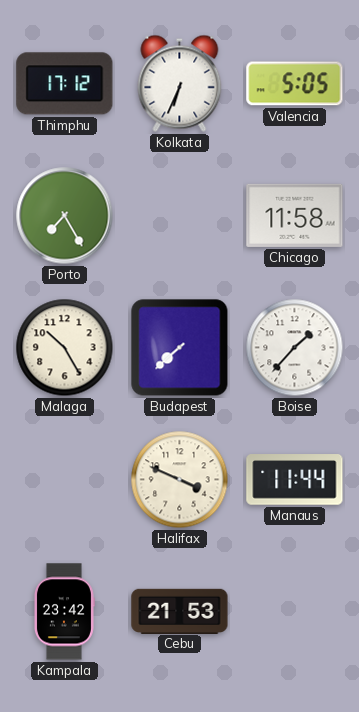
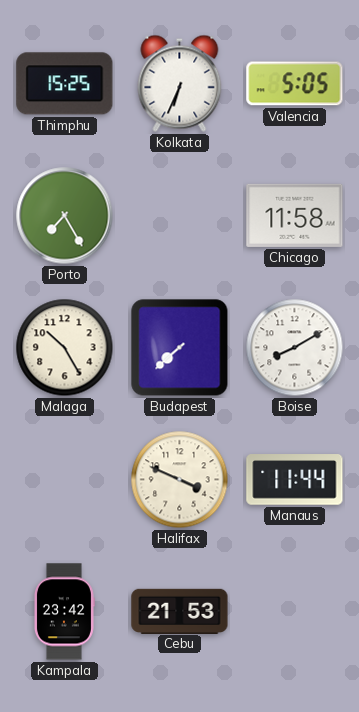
Thimphu: 17:12 -> 15:25
Boise: 1:37 -> 8:10
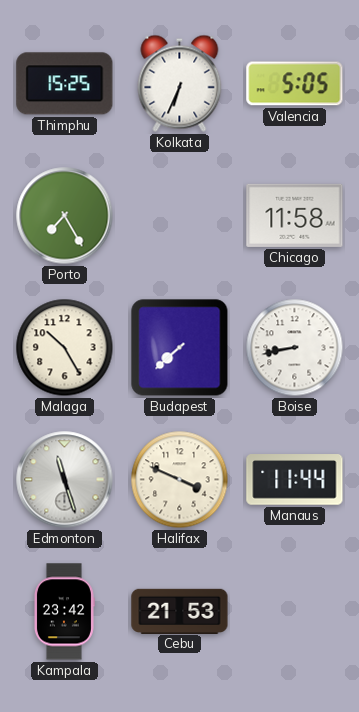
Boise: 8:10 -> 8:43
Edmonton: none -> 11:27
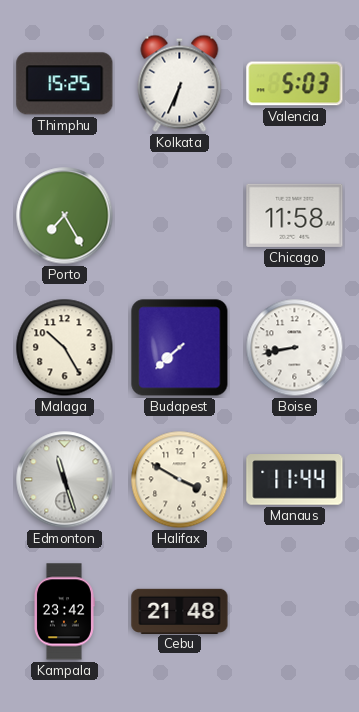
Valencia: 5:05 -> 5:03
Halifax: 3:49 -> 3:50
Cebu: 21:53 -> 21:48
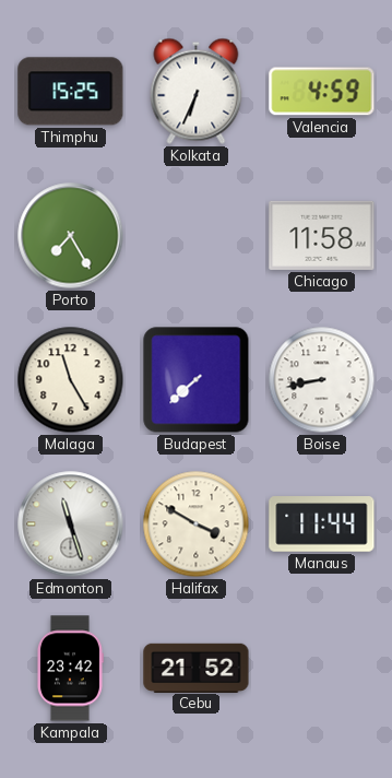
Valencia: 5:03 -> 4:59
Malaga: 10:25 -> 11:25
Cebu: 21:48 -> 21:52
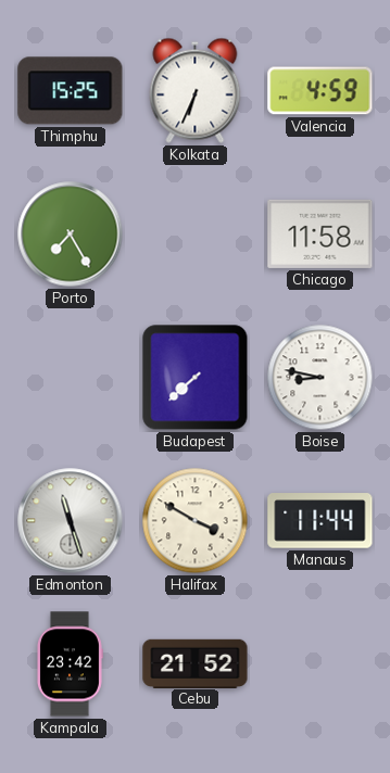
Malaga: 11:25 -> none
Boise: 8:43 -> 8:47
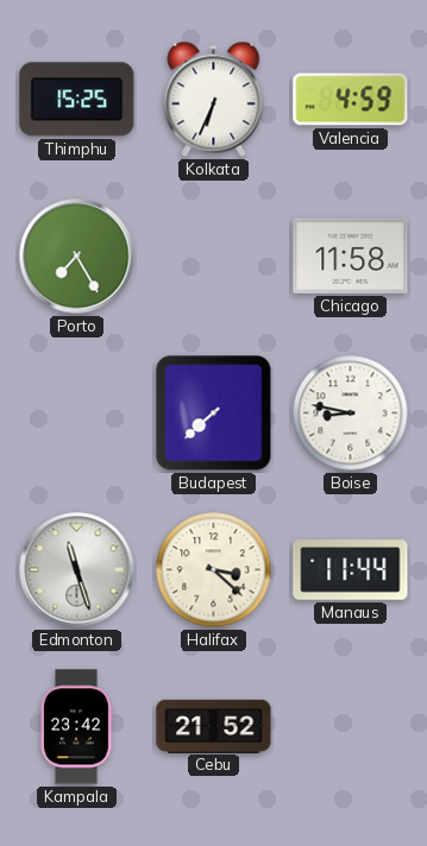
Halifax: 3:50 -> 3:22
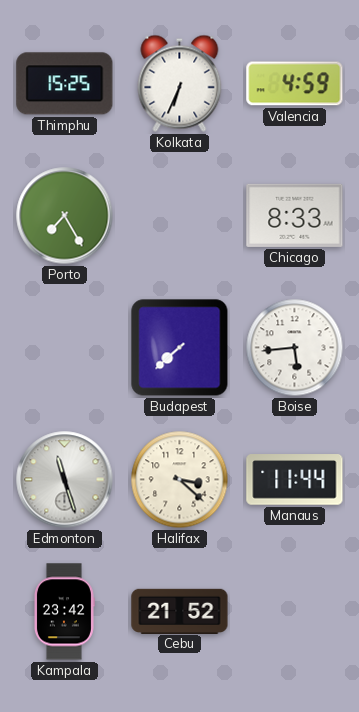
Chicago: 11:58 -> 8:33
Boise: 8:47 -> 5:44
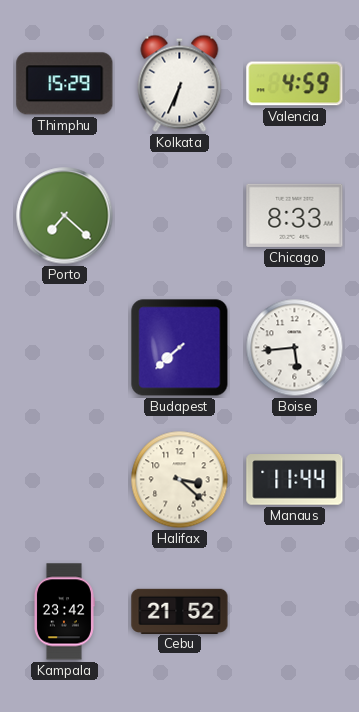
Thimphu: 15:25 -> 15:29
Porto: 7:25 -> 7:22
Edmonton: 11:27 -> none
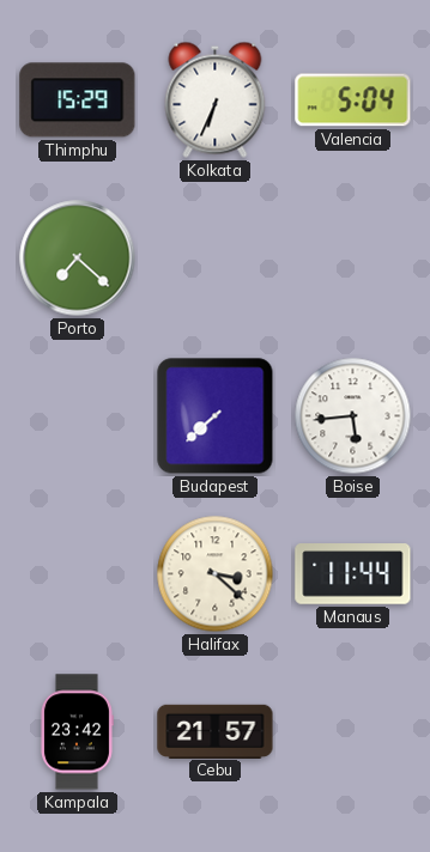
Valencia: 4:59 -> 5:04
Chicago: 8:33 -> none
Cebu: 21:52 -> 21:57
